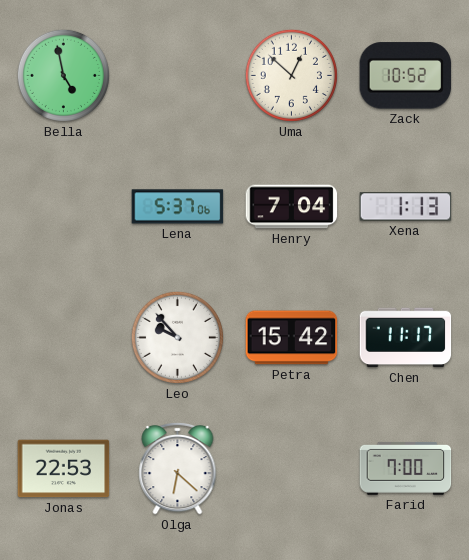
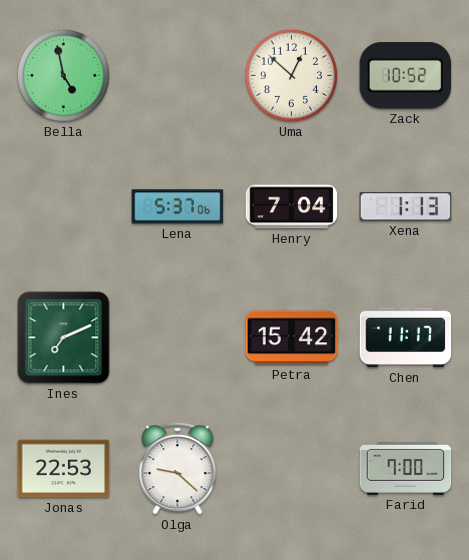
Ines: none -> 7:11
Leo: 9:53 -> none
Olga: 6:22 -> 9:22
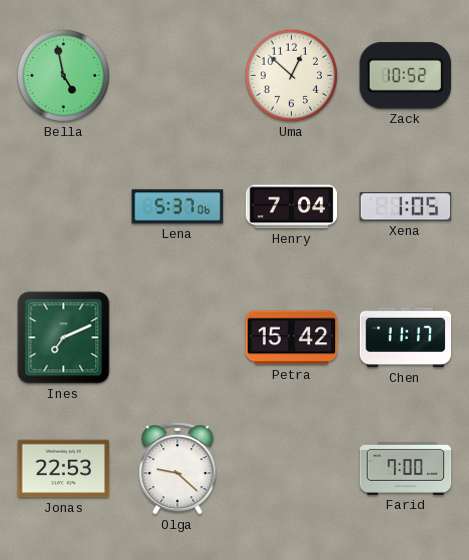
Xena: 1:13 -> 1:05
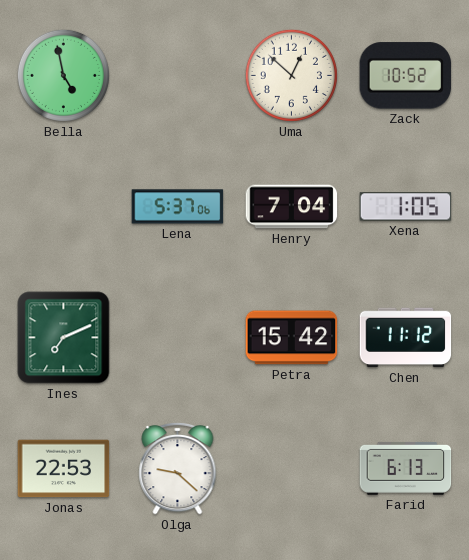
Chen: 11:17 -> 11:12
Farid: 7:00 -> 6:13
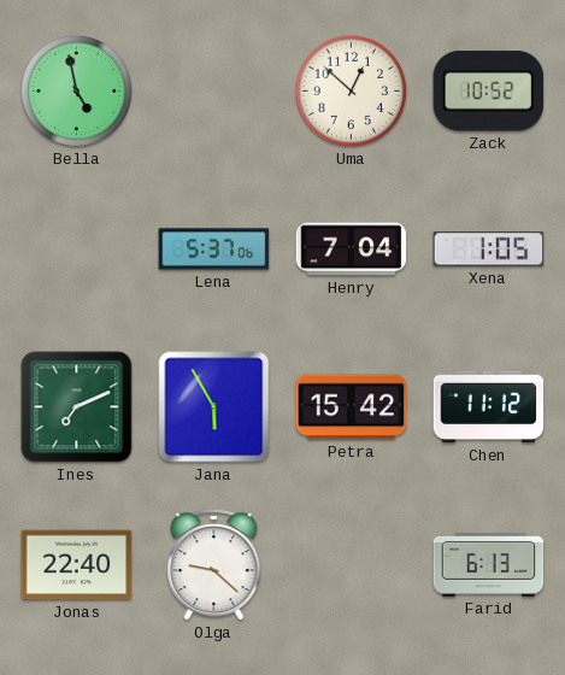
Jana: none -> 5:55
Jonas: 22:53 -> 22:40
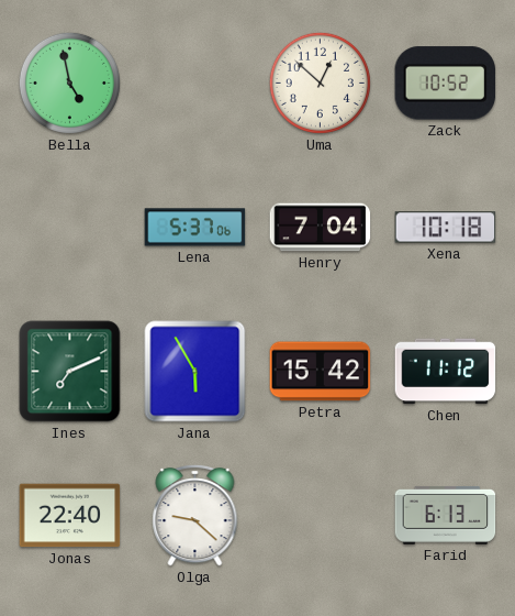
Xena: 1:05 -> 10:18
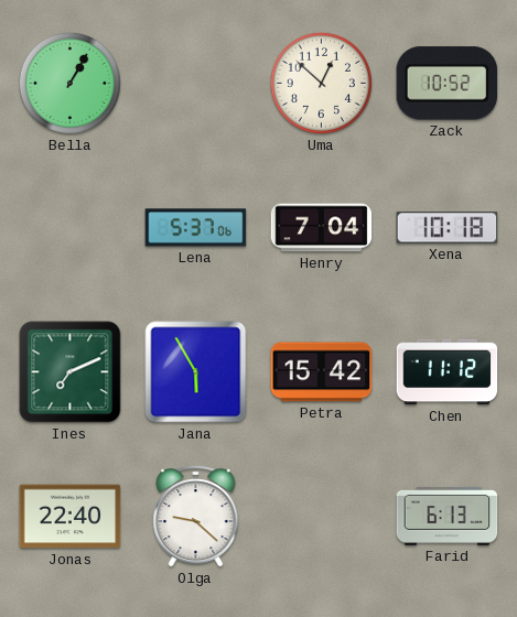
Bella: 4:58 -> 1:05
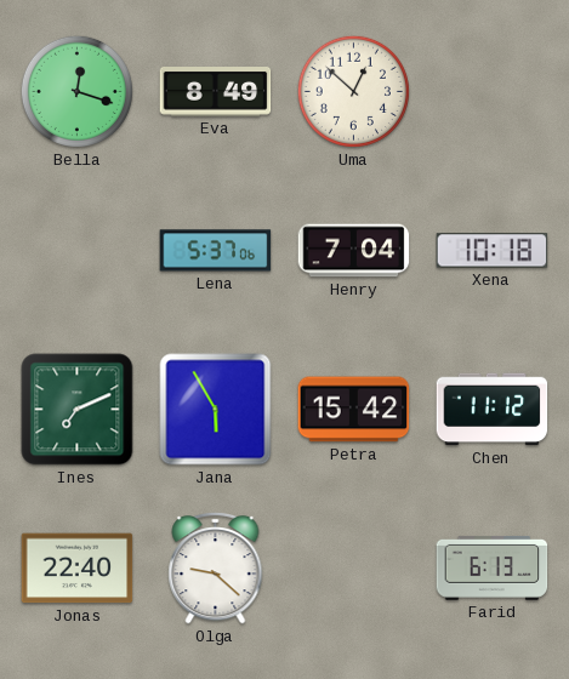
Bella: 1:05 -> 12:18
Eva: none -> 8:49
Zack: 10:52 -> none
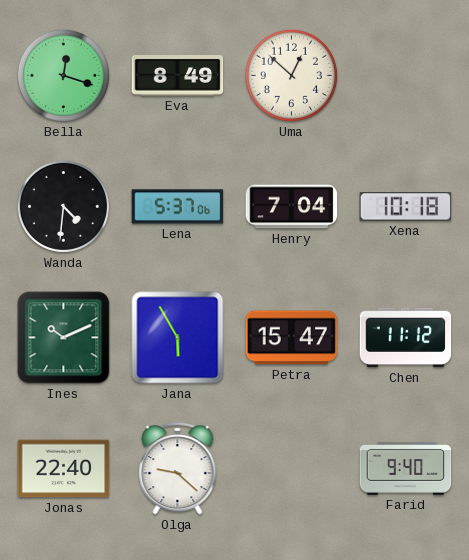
Wanda: none -> 4:31
Ines: 7:11 -> 10:11
Petra: 15:42 -> 15:47
Farid: 6:13 -> 9:40
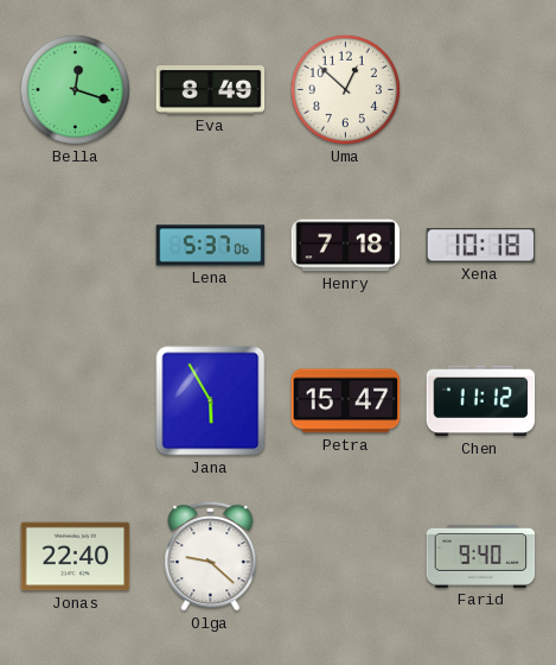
Wanda: 4:31 -> none
Henry: 7:04 -> 7:18
Ines: 10:11 -> none
